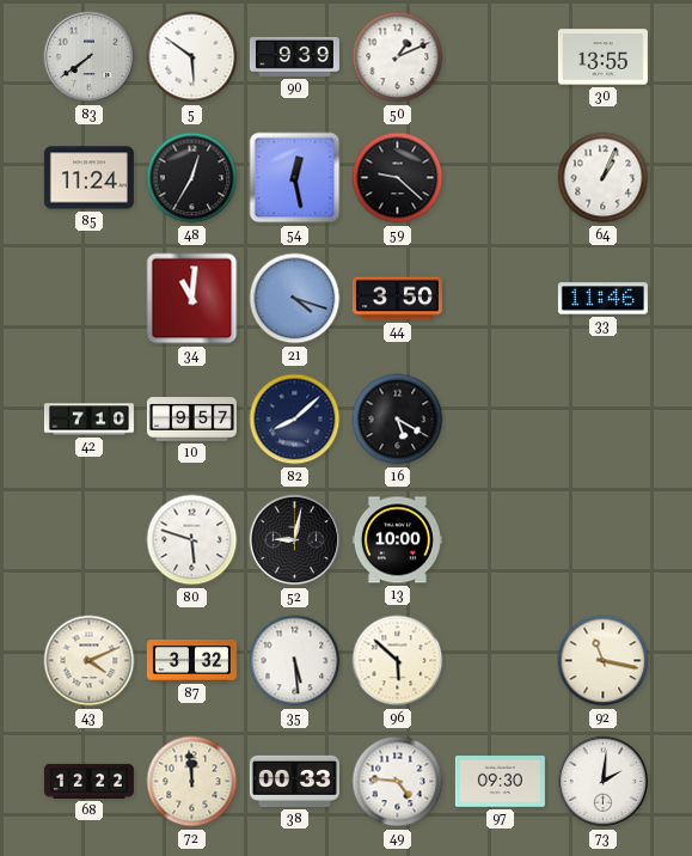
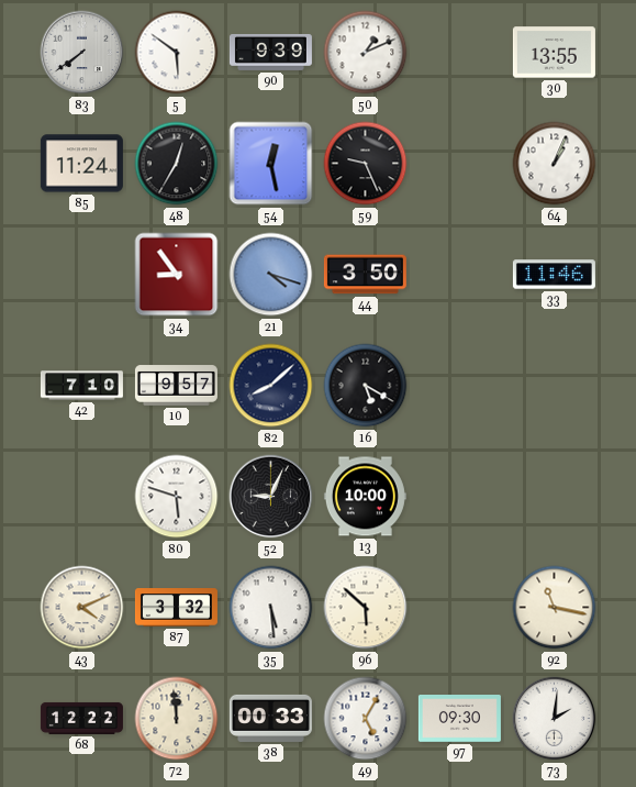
59: 9:22 -> 9:26
34: 11:01 -> 8:54
52: 9:02 -> 9:04
49: 4:46 -> 5:05
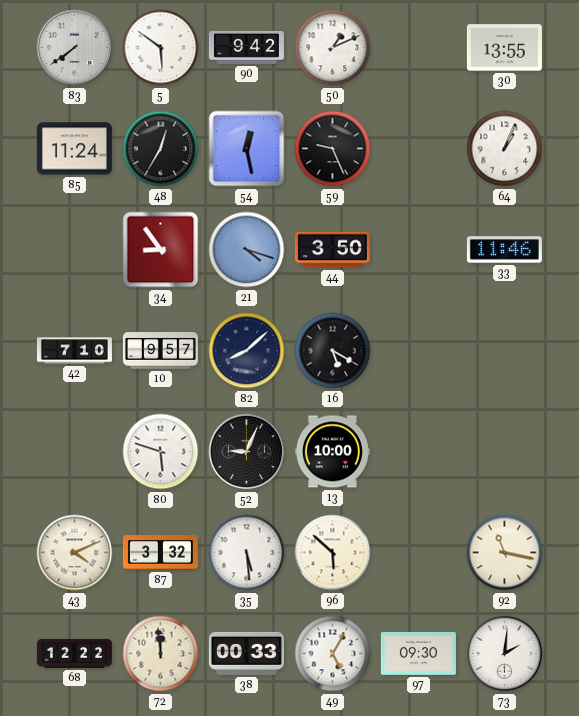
90: 9:39 -> 9:42
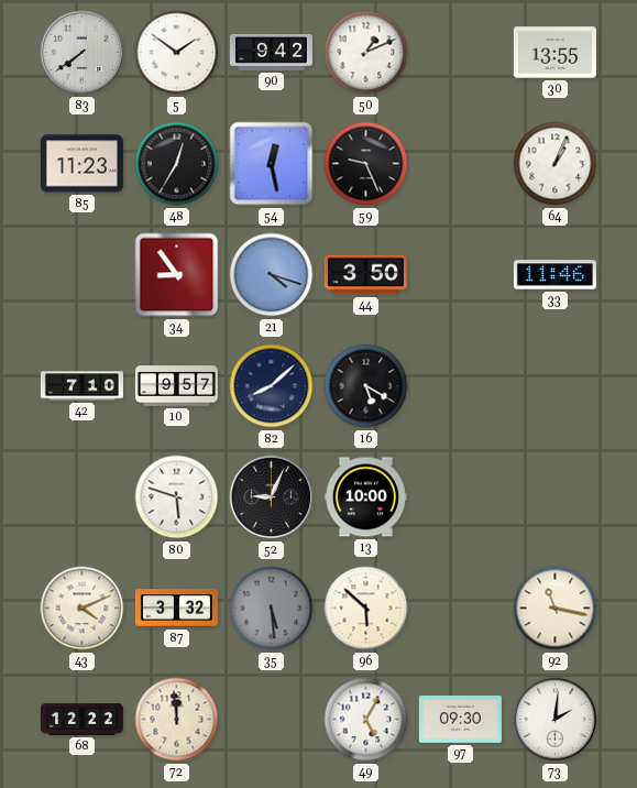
5: 5:51 -> 1:51
85: 11:24 -> 11:23
35 dial: white -> grey
38: 00:33 -> none
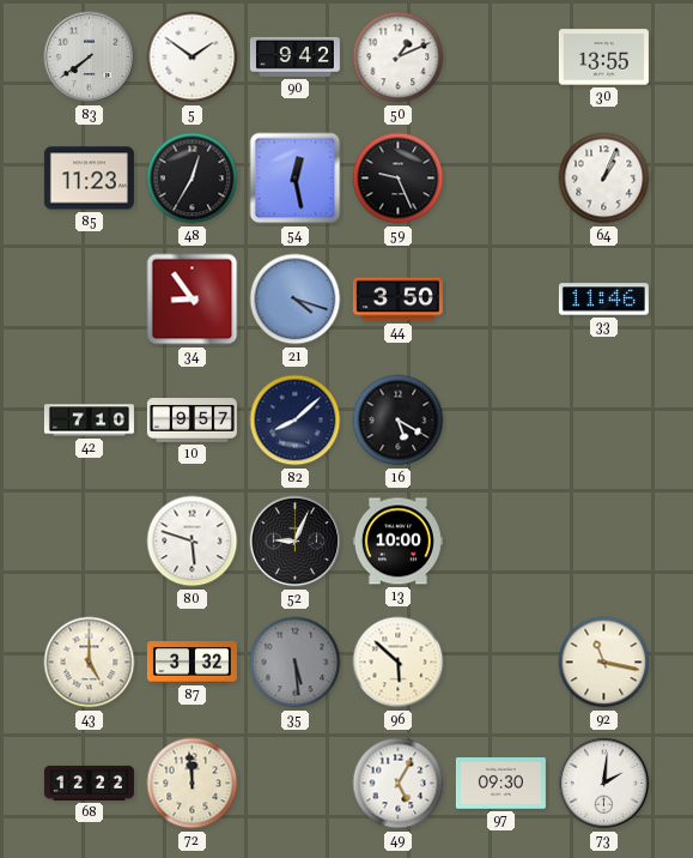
43: 4:11 -> 5:00
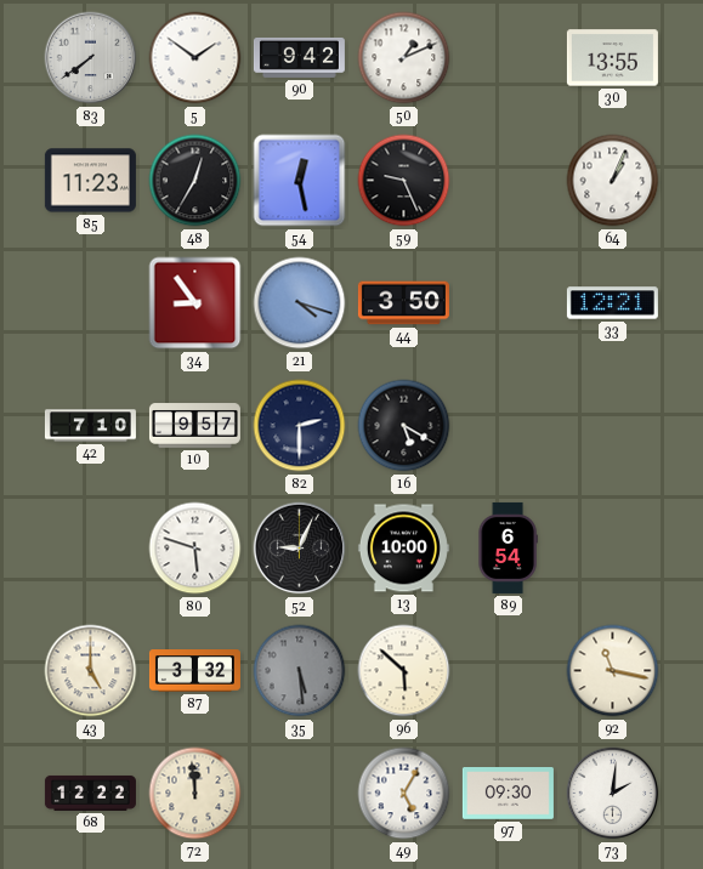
33: 11:46 -> 12:21
82: 8:08 -> 2:30
89: none -> 6:54
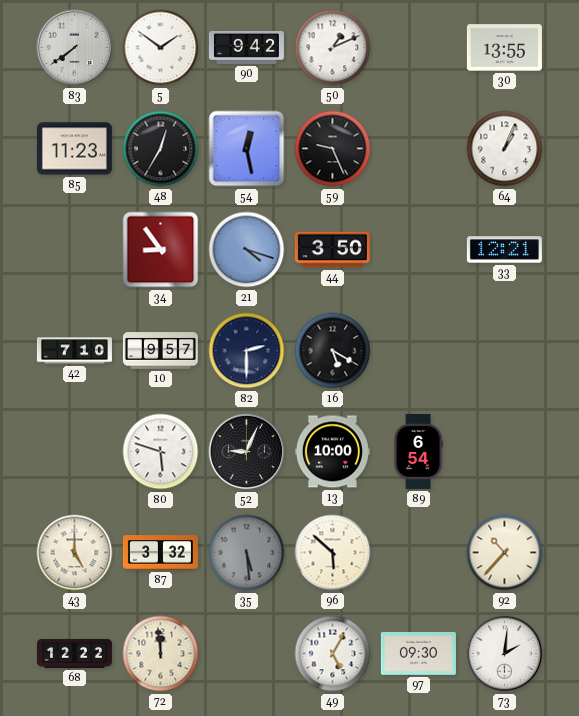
92: 11:17 -> 10:37
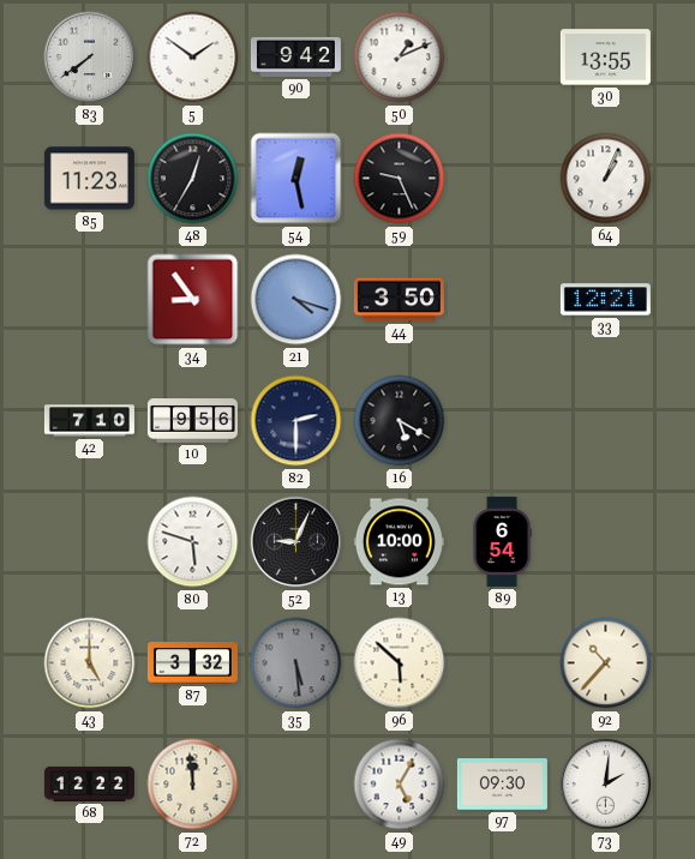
10: 9:57 -> 9:56
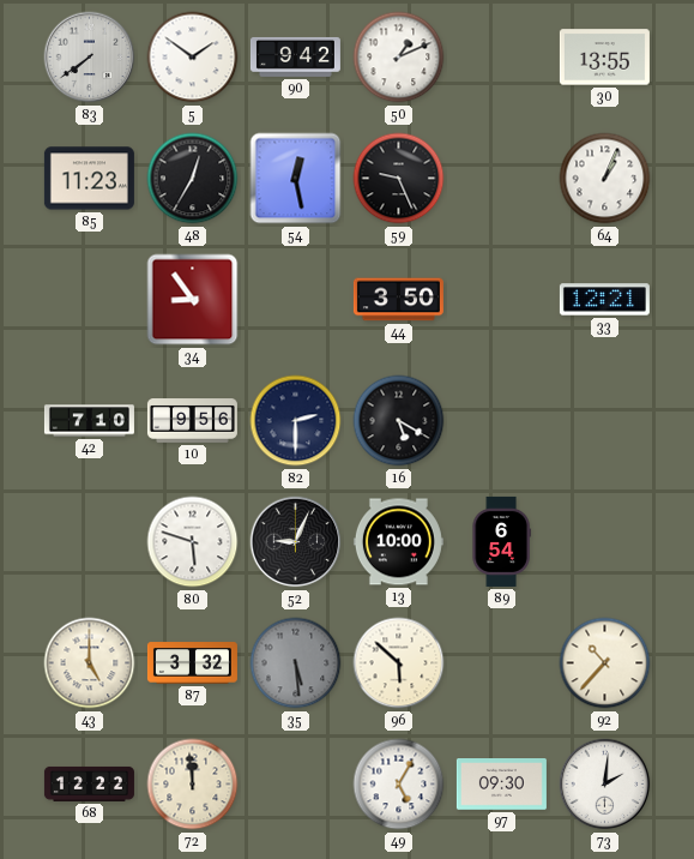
21: 4:18 -> none
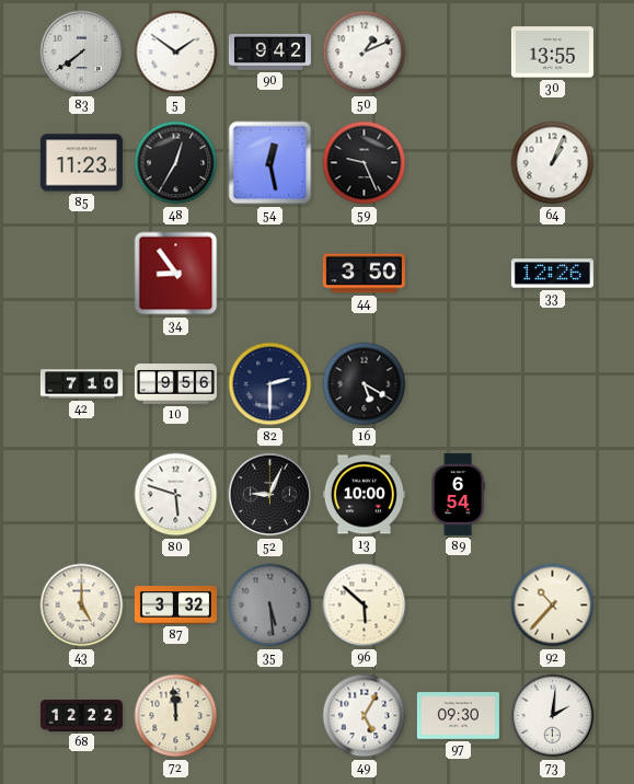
33: 12:21 -> 12:26
